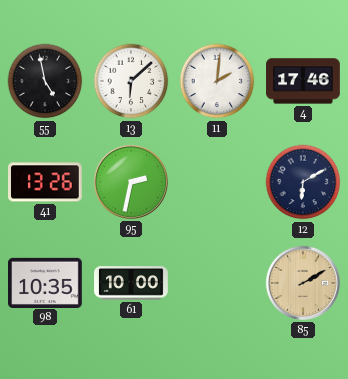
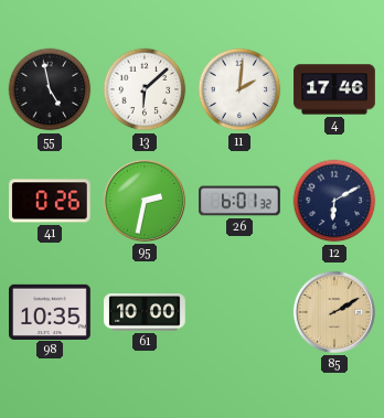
41: 13:26 -> 0:26
26: none -> 6:01
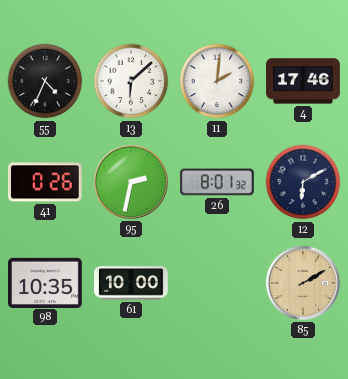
55: 4:58 -> 4:34
26: 6:01 -> 8:01
